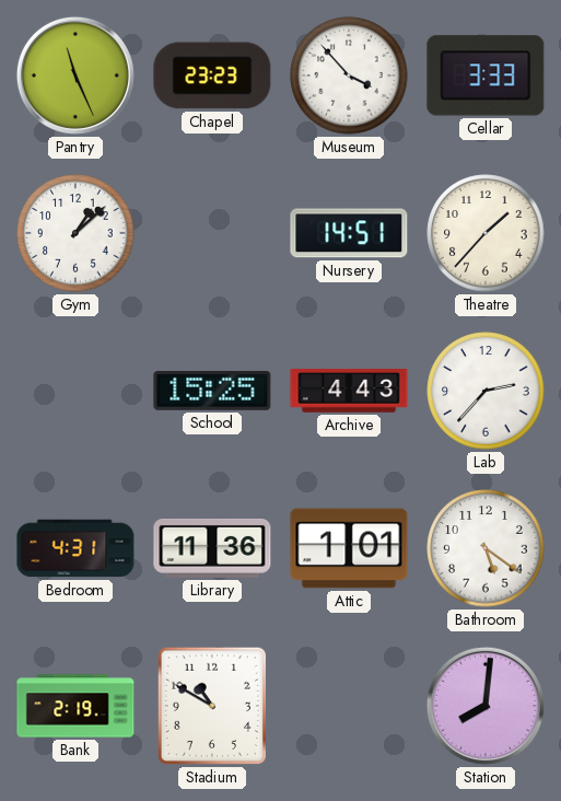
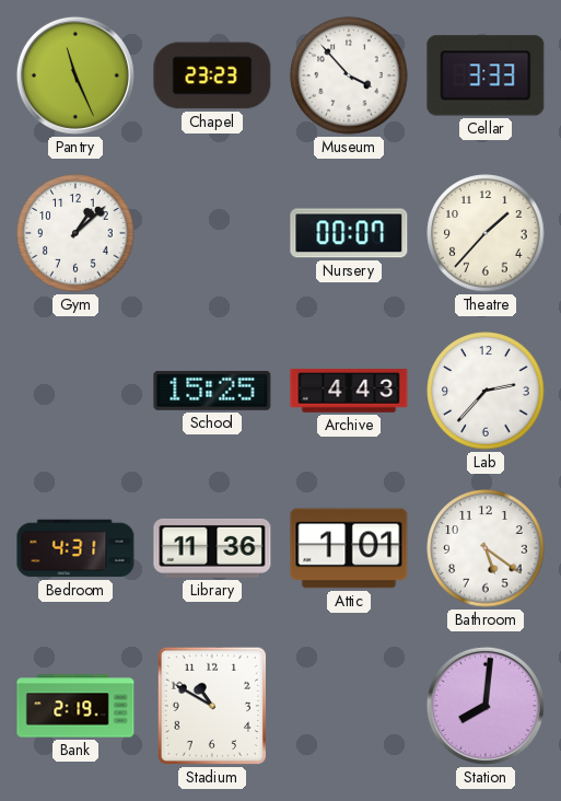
Nursery: 14:51 -> 00:07
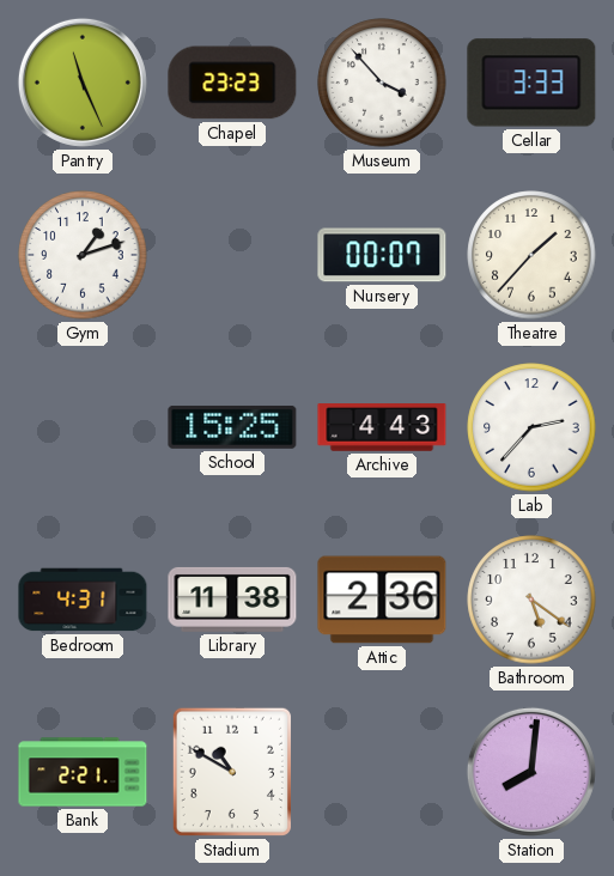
Gym: 1:08 -> 1:12
Library: 11:36 -> 11:38
Attic: 1:01 -> 2:36
Bank: 2:19 -> 2:21
